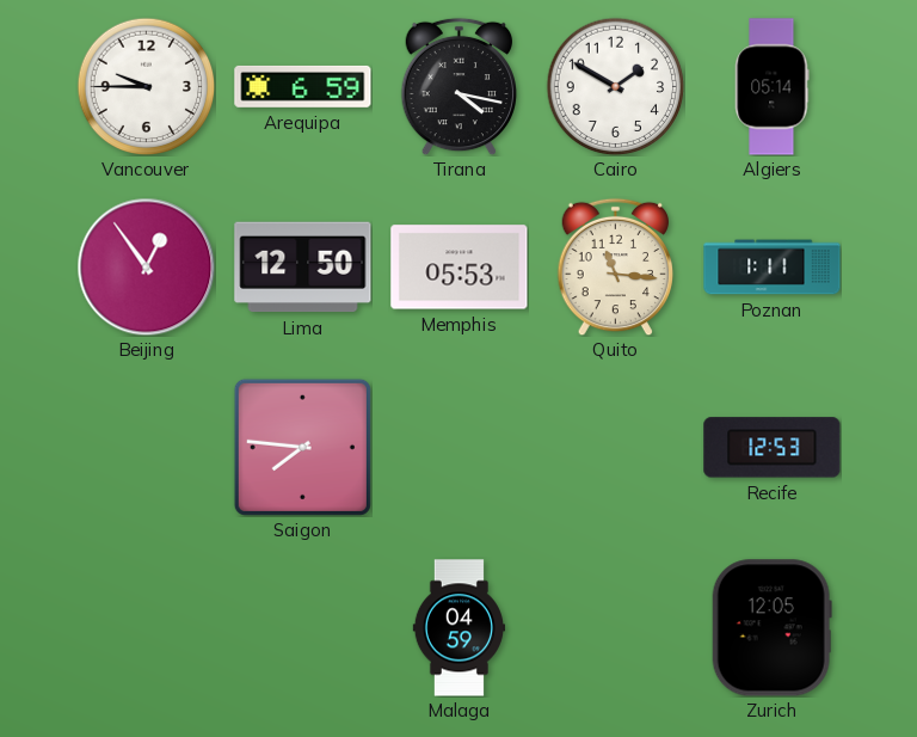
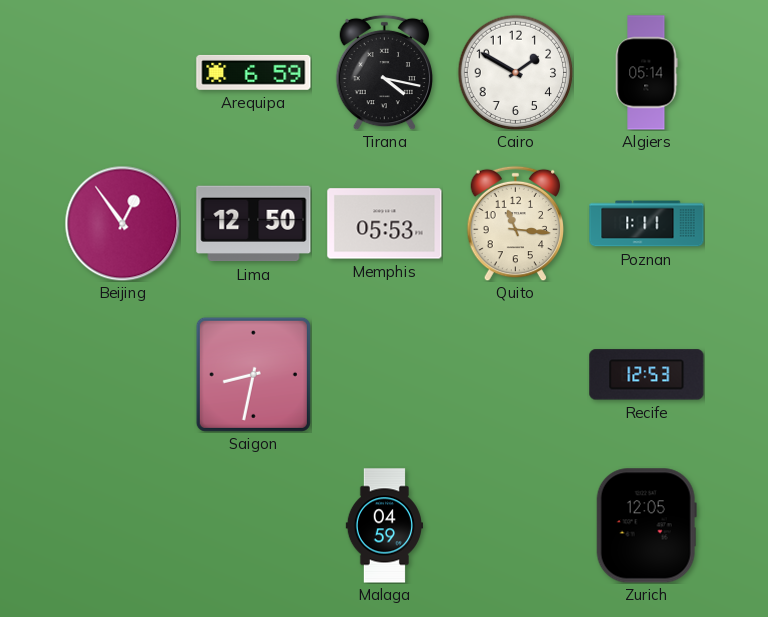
Vancouver: 9:45 -> none
Saigon: 7:46 -> 8:32
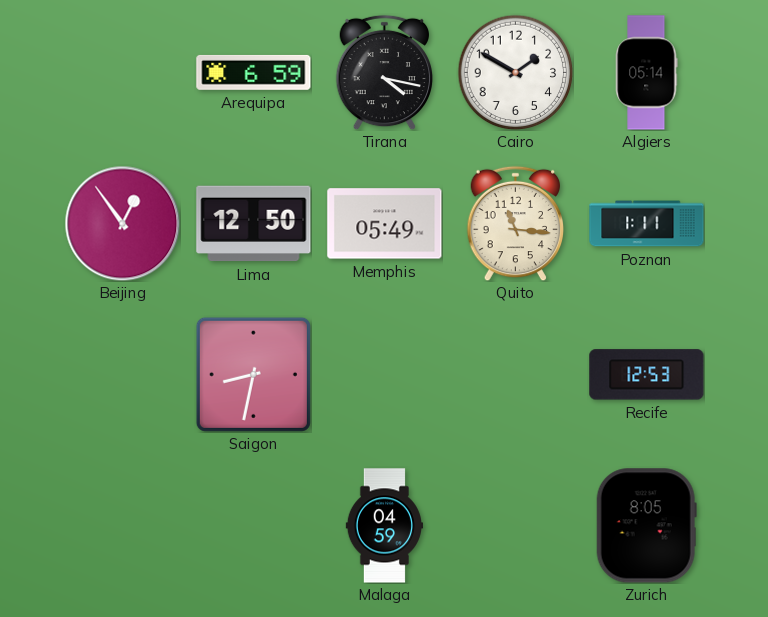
Memphis: 05:53 -> 05:49
Zurich: 12:05 -> 8:05
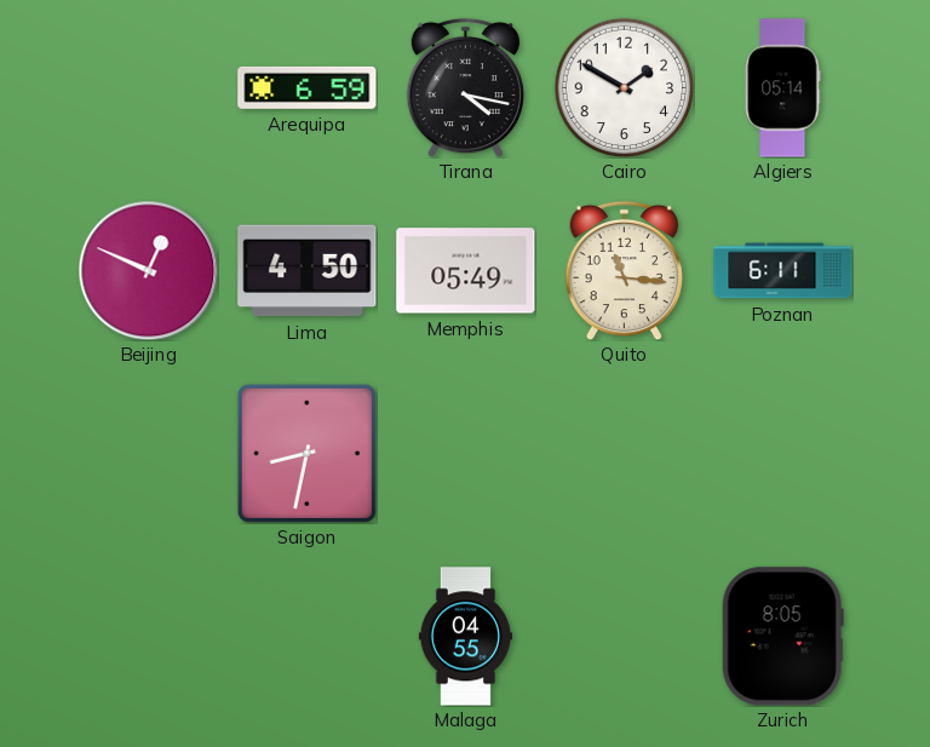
Beijing: 12:54 -> 12:49
Lima: 12:50 -> 4:50
Poznan: 1:11 -> 6:11
Recife: 12:53 -> none
Malaga: 04:59 -> 04:55
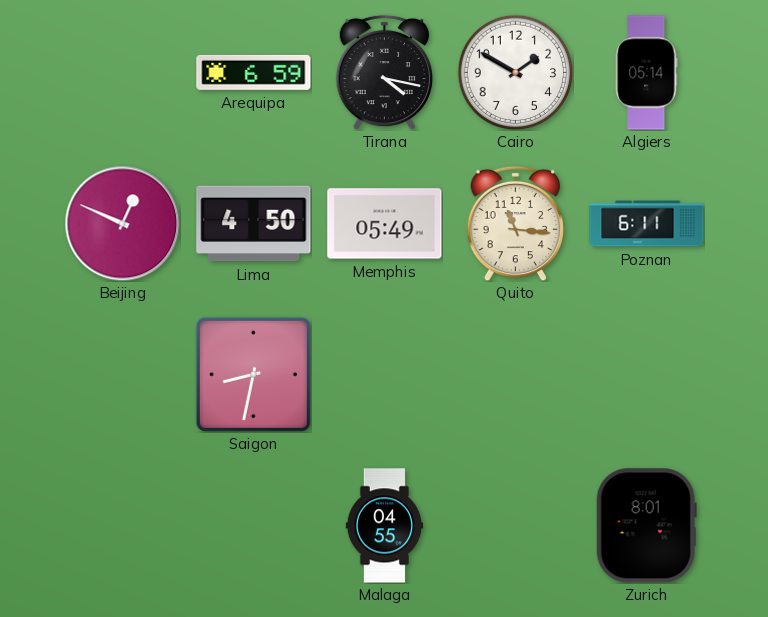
Zurich: 8:05 -> 8:01
